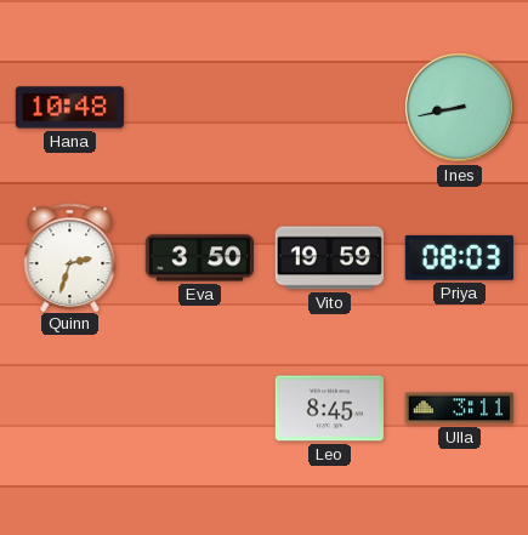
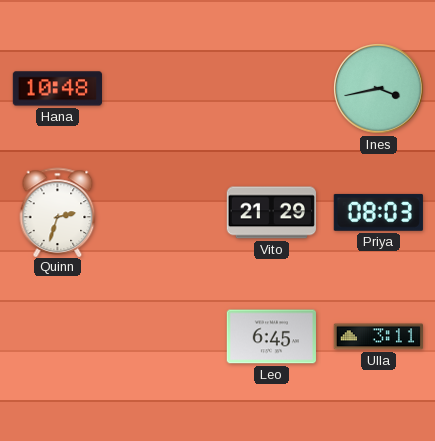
Ines: 8:43 -> 3:43
Eva: 3:50 -> none
Vito: 19:59 -> 21:29
Leo: 8:45 -> 6:45
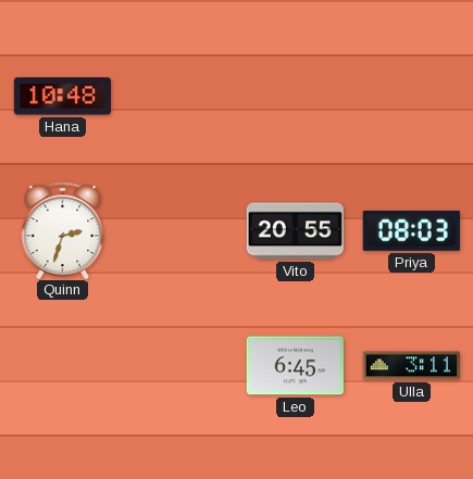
Ines: 3:43 -> none
Vito: 21:29 -> 20:55
